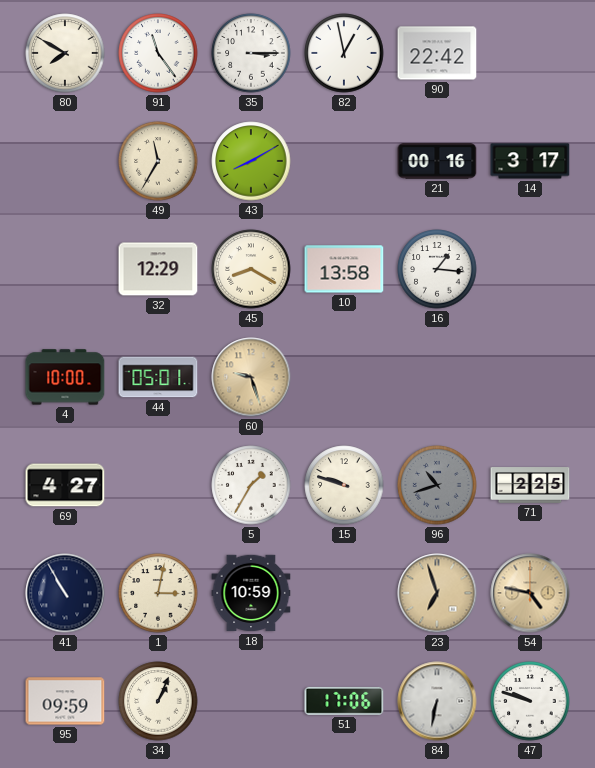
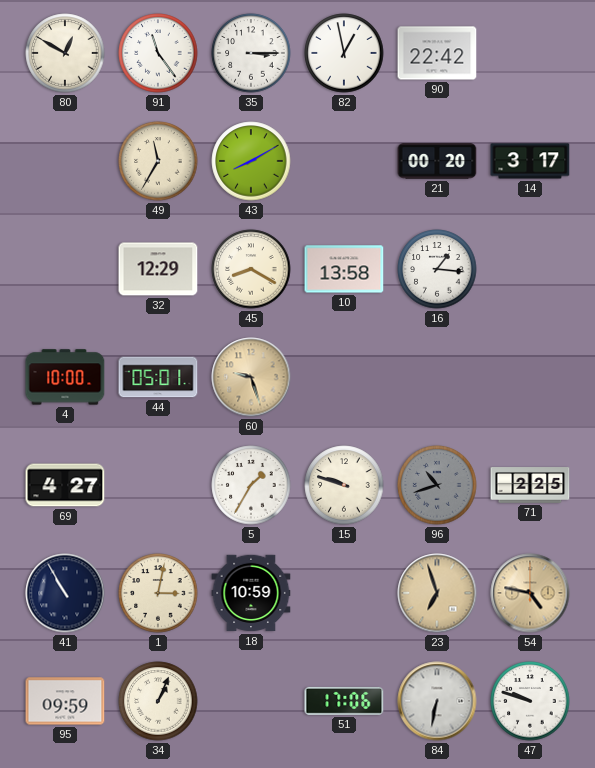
80: 7:50 -> 12:50
21: 00:16 -> 00:20
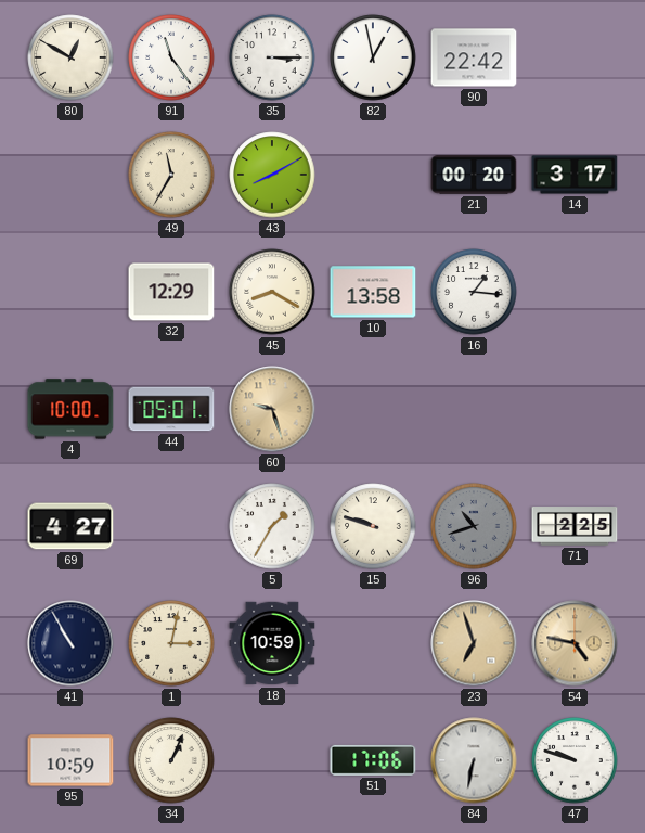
95: 09:59 -> 10:59
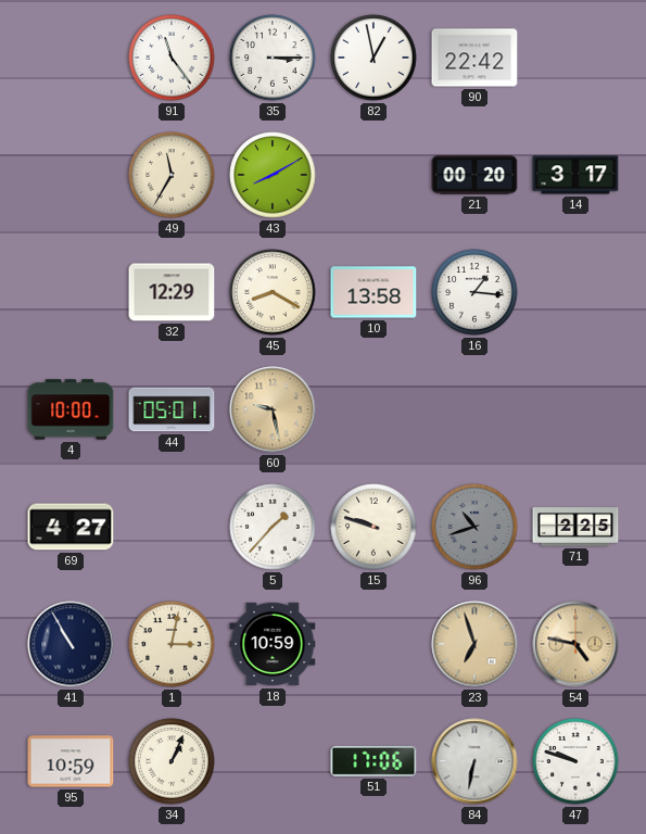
80: 12:50 -> none
60: 9:27 -> 9:28
5: 1:35 -> 1:37
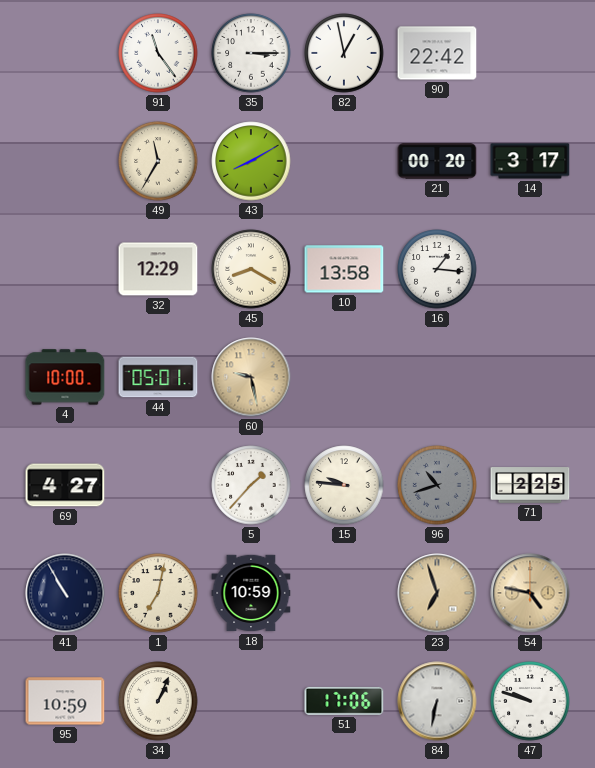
15: 9:48 -> 9:46
1: 3:02 -> 7:02
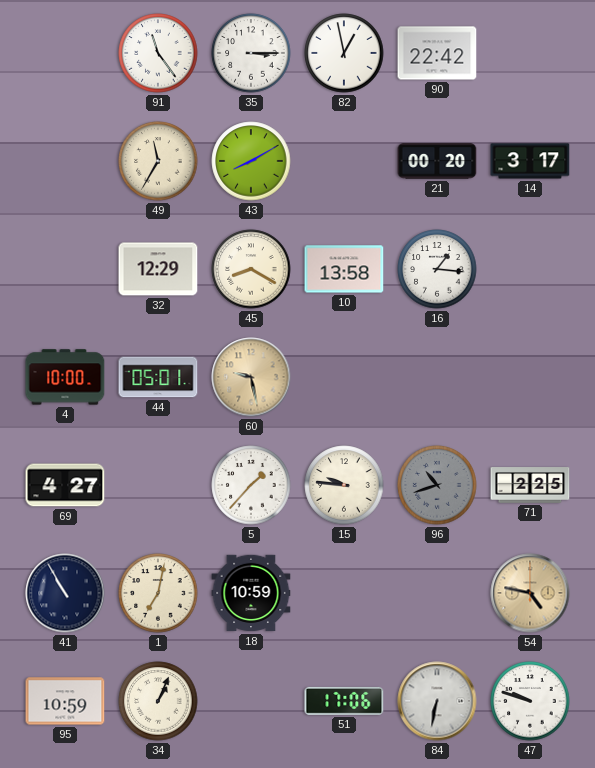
23: 6:57 -> none
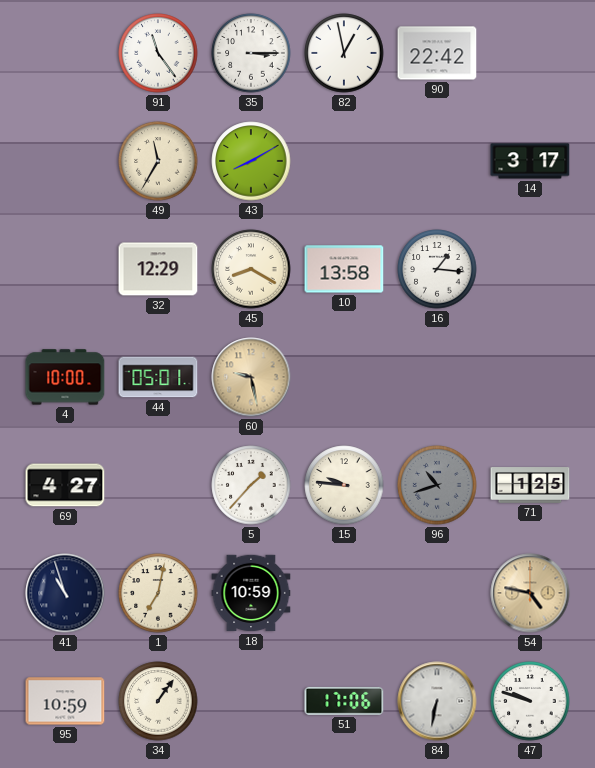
21: 00:20 -> none
71: 2:25 -> 1:25
41: 10:55 -> 10:57
34: 1:04 -> 1:06
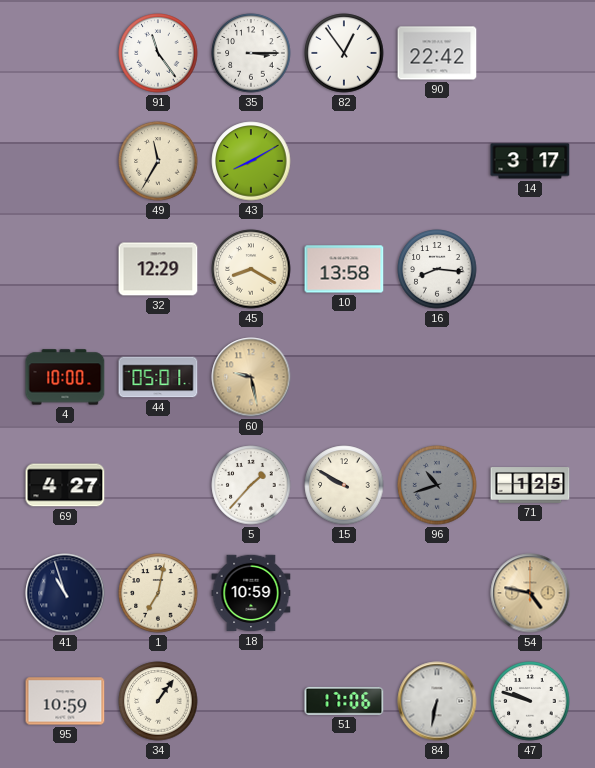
82: 12:58 -> 12:54
16: 1:16 -> 8:16
15: 9:46 -> 9:50
